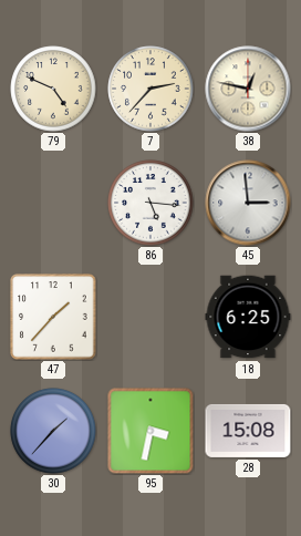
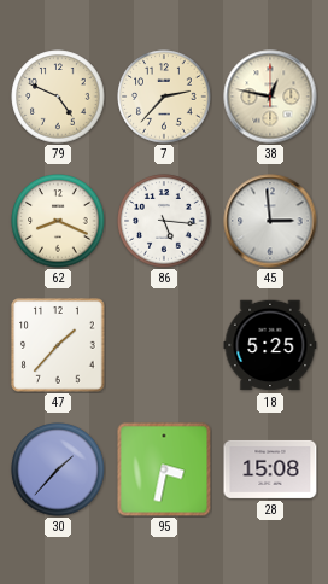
62: none -> 8:19
18: 6:25 -> 5:25
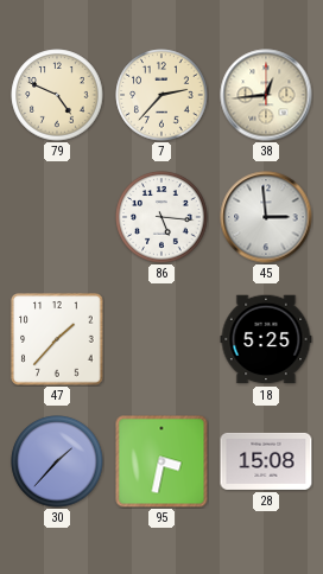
38: 12:47 -> 12:44
62: 8:19 -> none
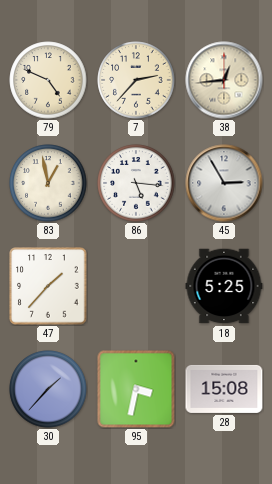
83: none -> 12:58
45: 2:59 -> 2:55
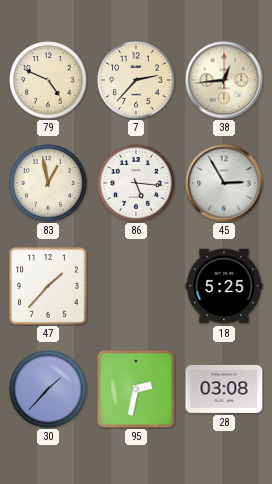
95: 3:32 -> 2:32
28: 15:08 -> 03:08
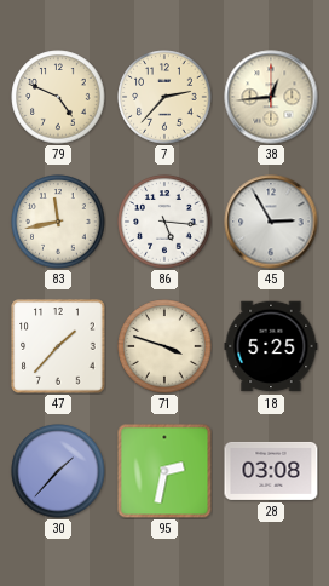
83: 12:58 -> 11:43
71: none -> 3:48
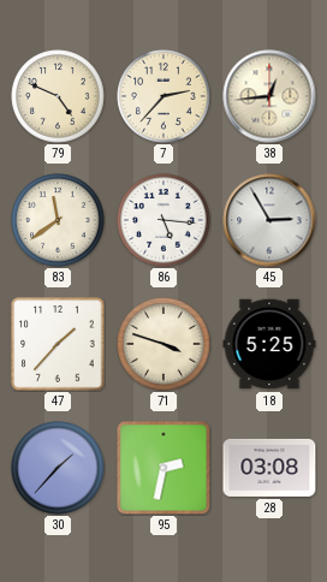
83: 11:43 -> 11:39
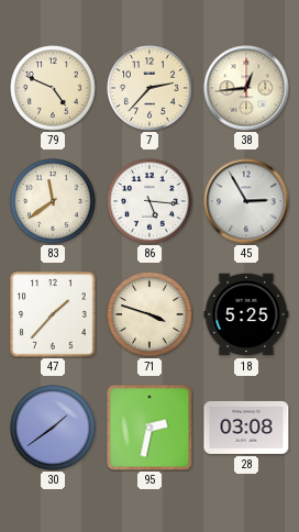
30: 1:37 -> 1:39
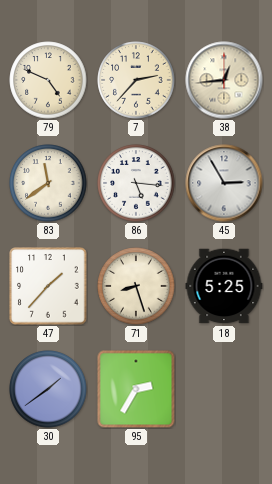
71: 3:48 -> 8:27
95: 2:32 -> 2:35
28: 03:08 -> none
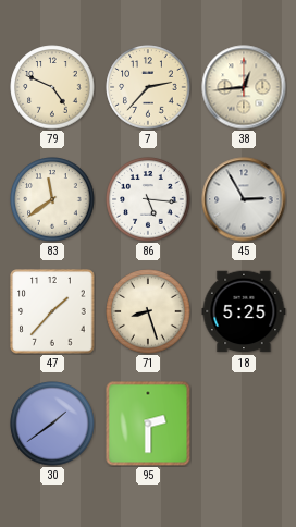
95: 2:35 -> 2:30
